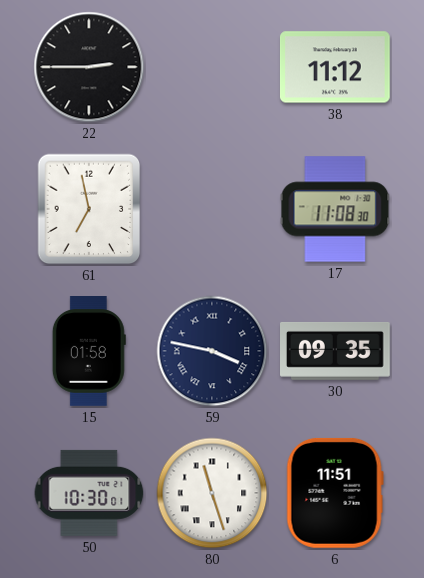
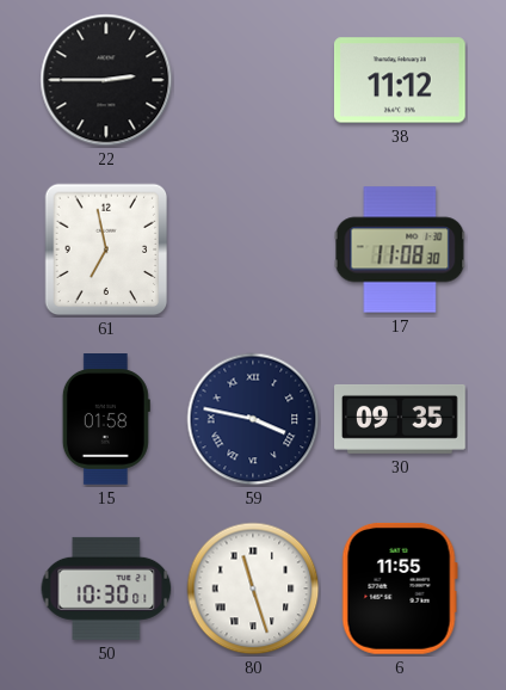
6: 11:51 -> 11:55
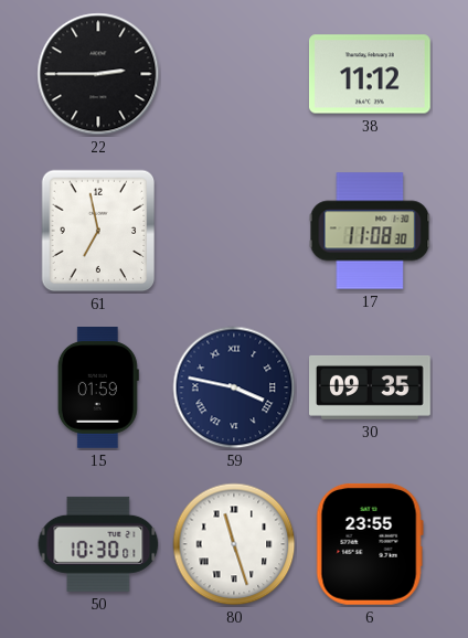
15: 01:58 -> 01:59
6: 11:55 -> 23:55
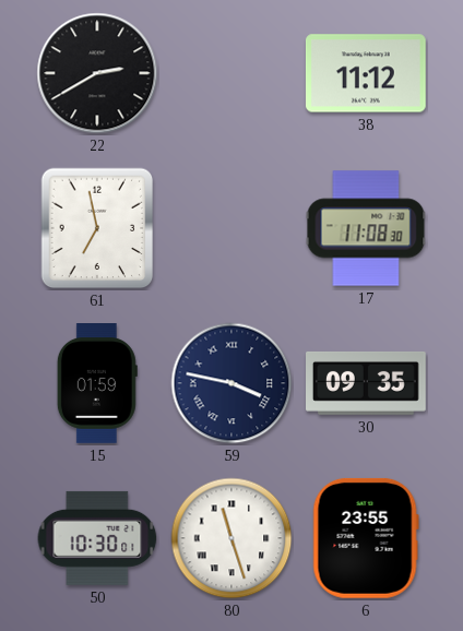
22: 2:45 -> 2:40
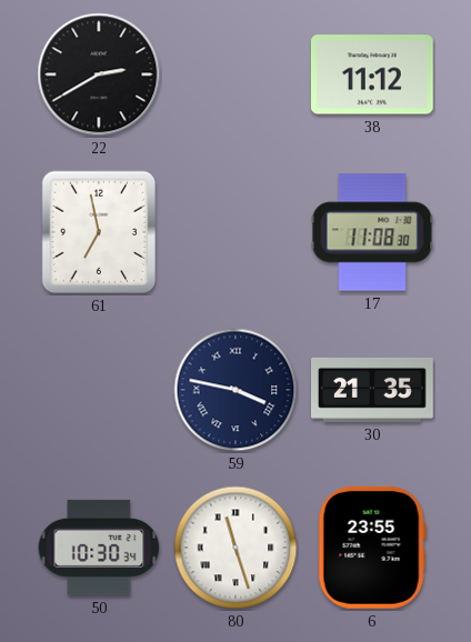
15: 01:59 -> none
30: 09:35 -> 21:35
50: 10:30:01 -> 10:30:34
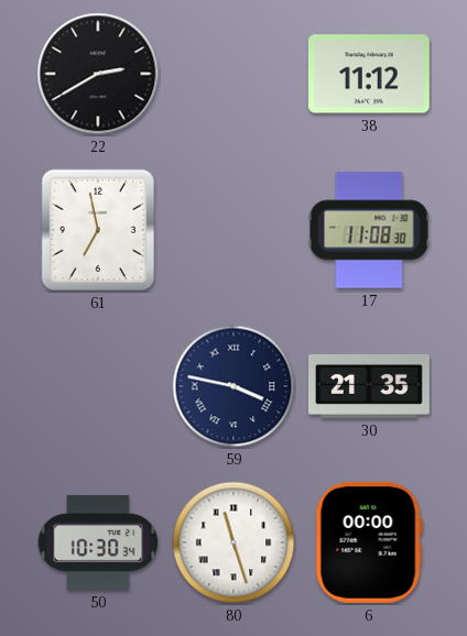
6: 23:55 -> 00:00
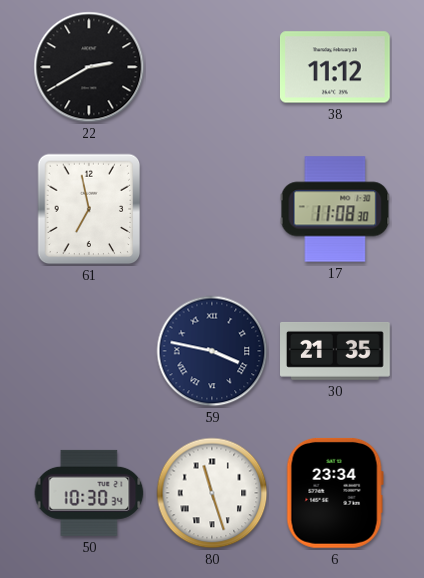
6: 00:00 -> 23:34
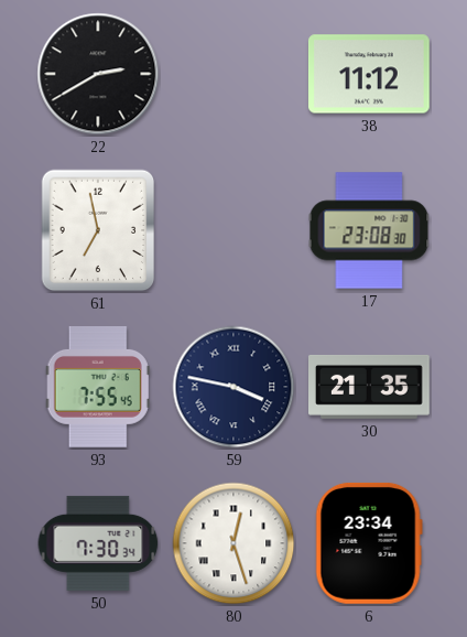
17: 11:08 -> 23:08
93: none -> 7:55
50: 10:30 -> 7:30
80: 11:27 -> 12:27
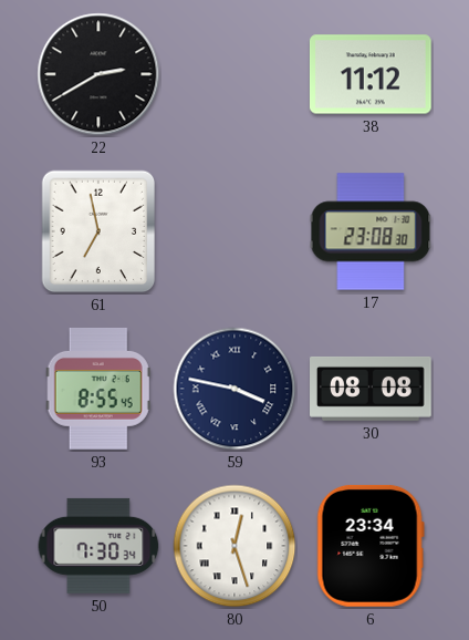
93: 7:55 -> 8:55
30: 21:35 -> 08:08
